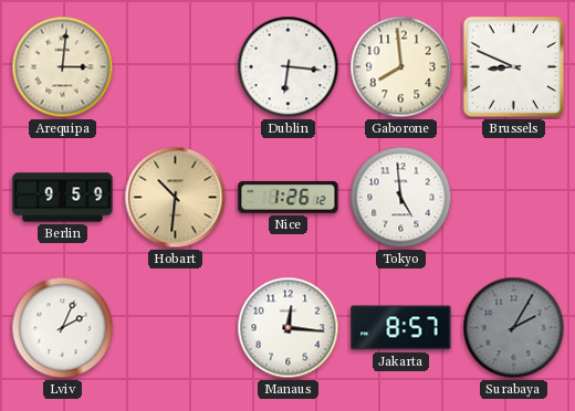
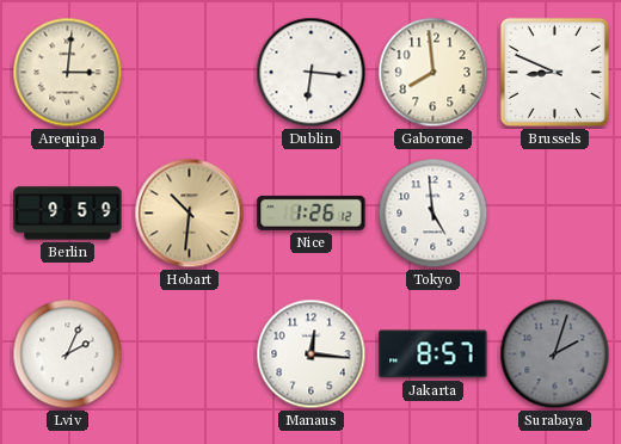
Surabaya: 2:05 -> 2:03
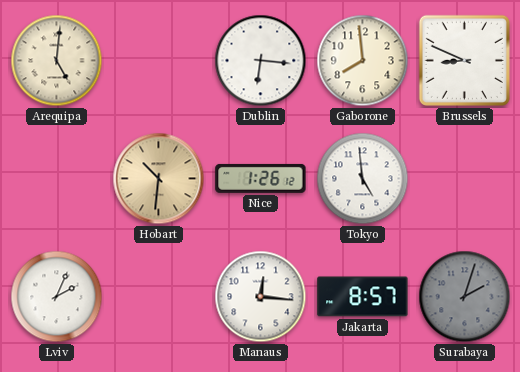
Arequipa: 3:01 -> 5:01
Berlin: 9:59 -> none
